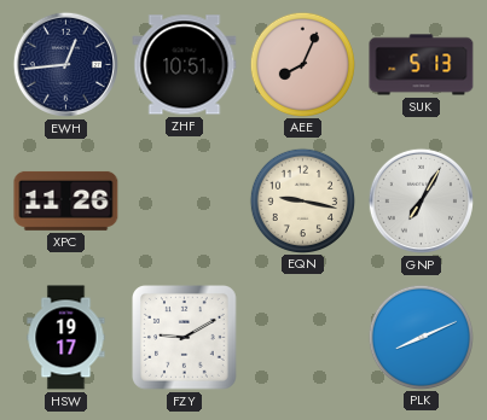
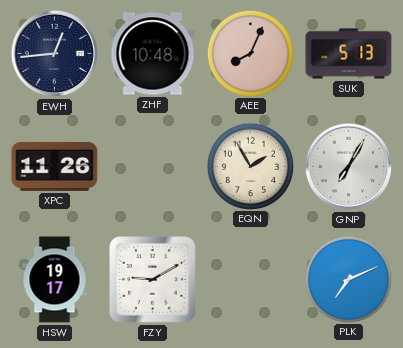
ZHF: 10:51 -> 10:48
EQN: 9:17 -> 1:55
PLK: 8:11 -> 7:11
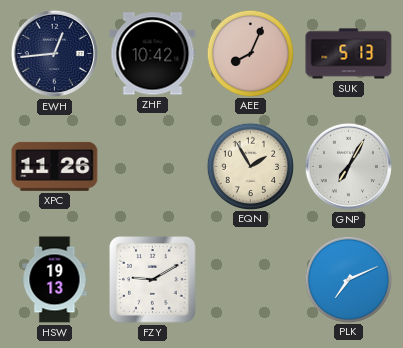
ZHF: 10:48 -> 10:42
HSW: 19:17 -> 19:13
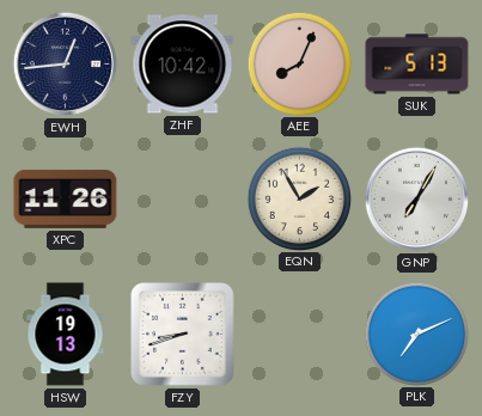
FZY: 9:10 -> 8:42
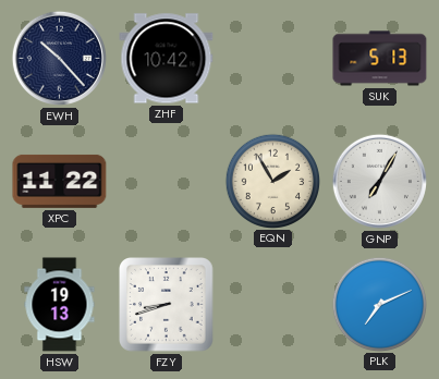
EWH: 12:44 -> 10:23
AEE: 8:04 -> none
XPC: 11:26 -> 11:22
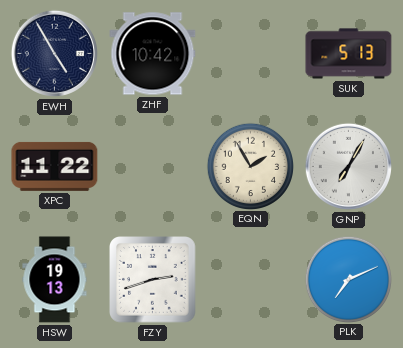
EWH: 10:23 -> 4:55
FZY: 8:42 -> 2:42
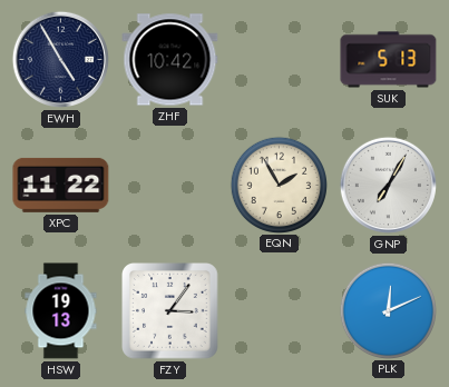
FZY: 2:42 -> 3:06
PLK: 7:11 -> 12:11
